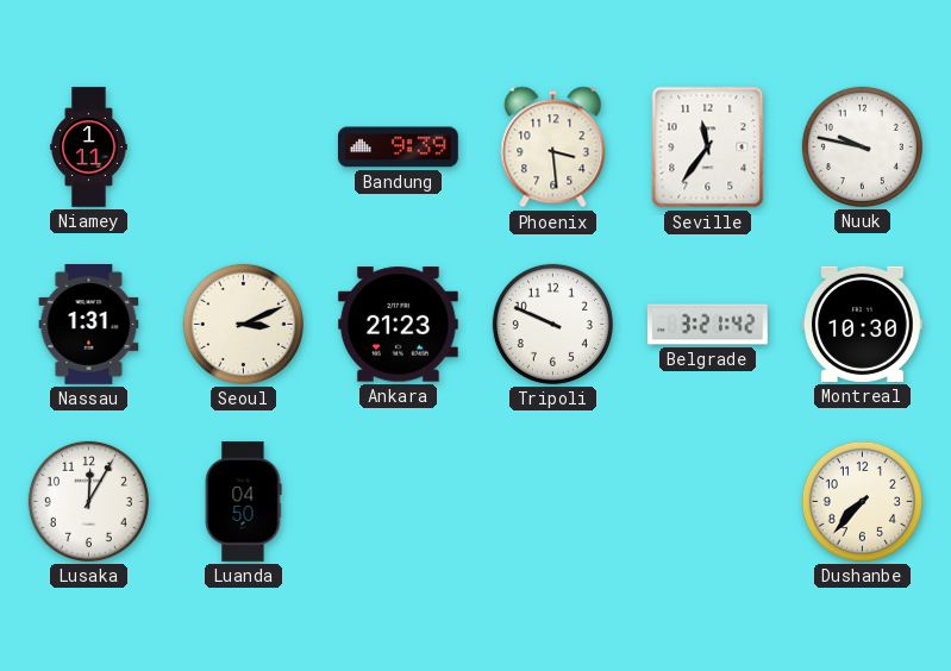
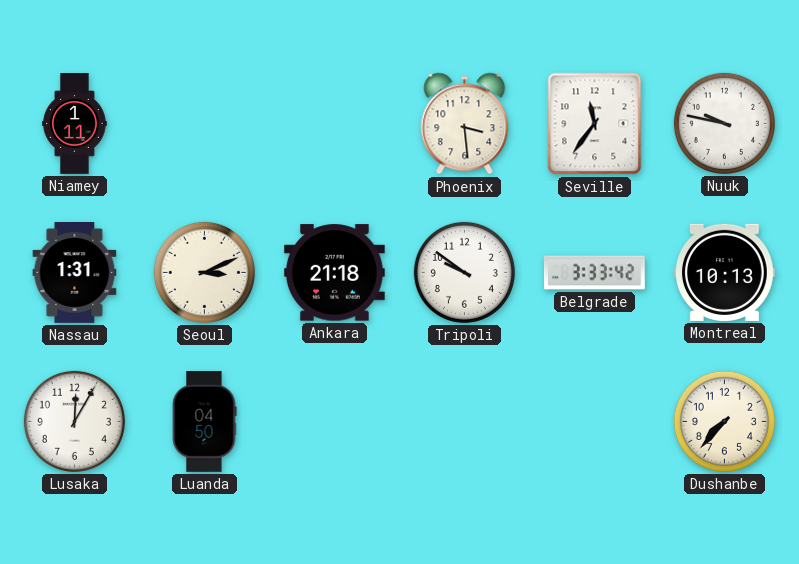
Bandung: 9:39 -> none
Ankara: 21:23 -> 21:18
Tripoli: 9:49 -> 9:51
Belgrade: 3:21 -> 3:33
Montreal: 10:30 -> 10:13
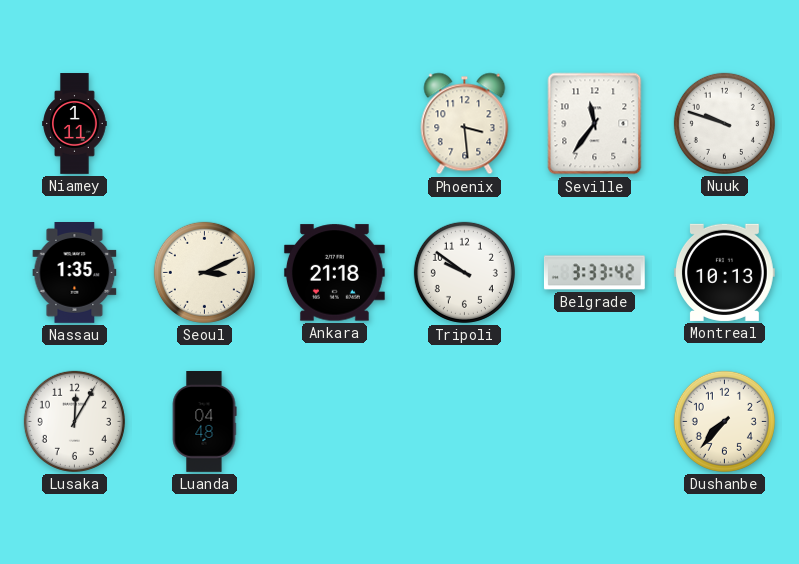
Nuuk: 9:47 -> 9:48
Nassau: 1:31 -> 1:35
Luanda: 04:50 -> 04:48
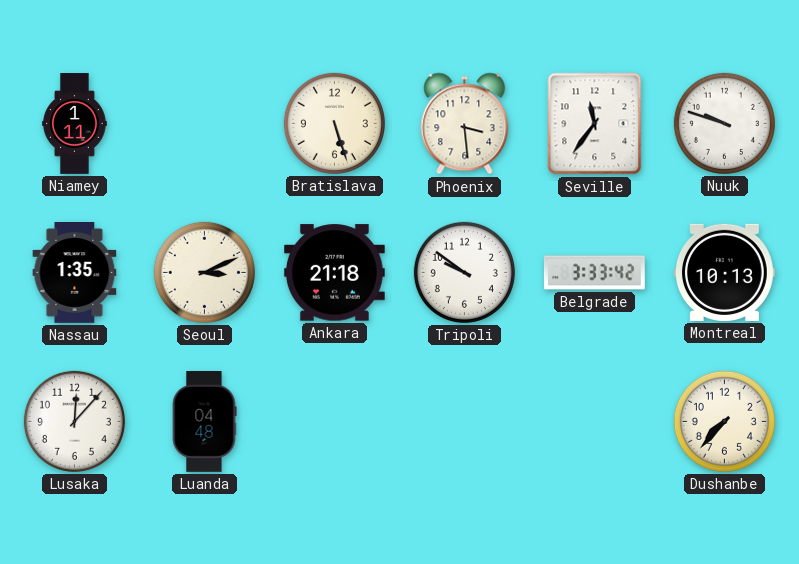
Bratislava: none -> 5:27
Lusaka: 12:05 -> 12:07
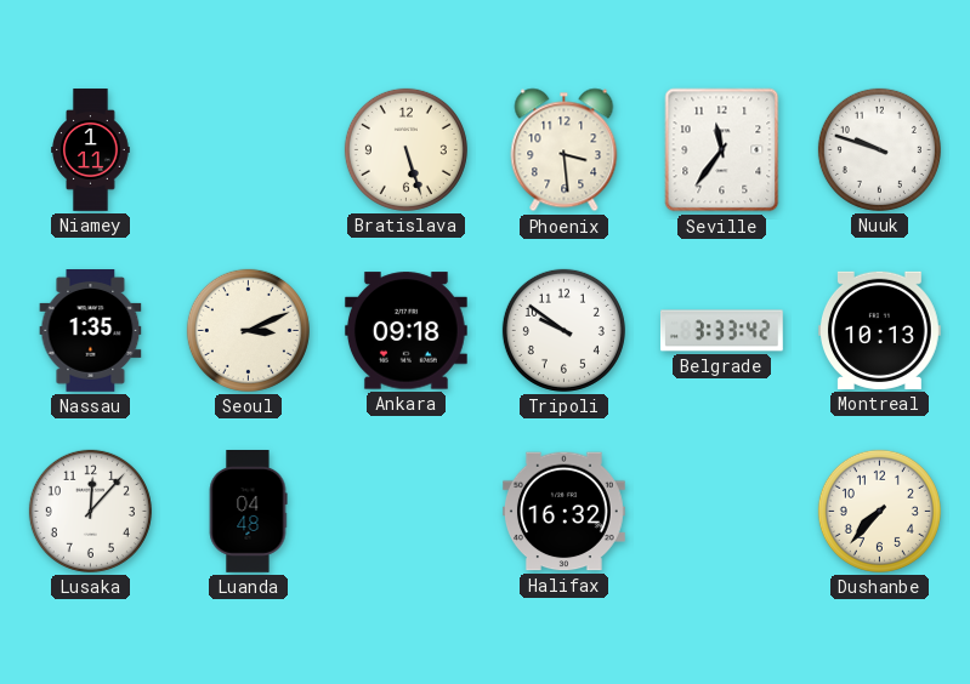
Ankara: 21:18 -> 09:18
Halifax: none -> 16:32
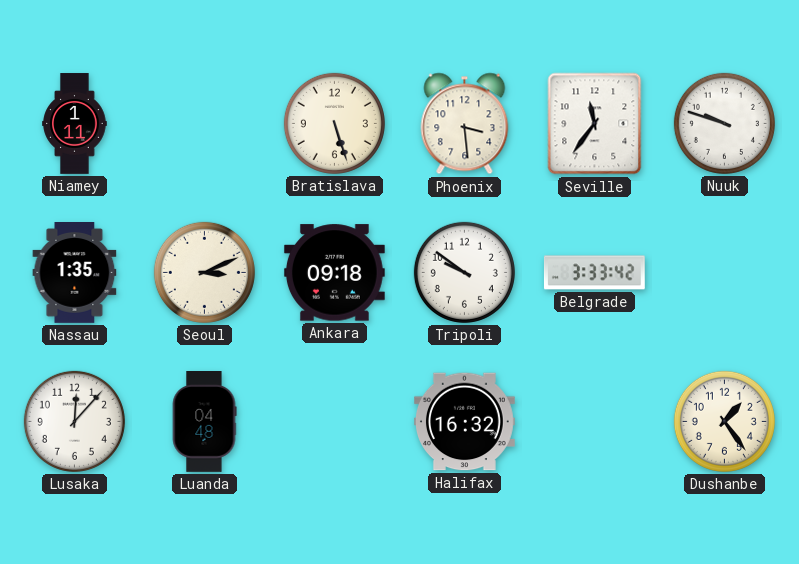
Montreal: 10:13 -> none
Dushanbe: 7:37 -> 1:24
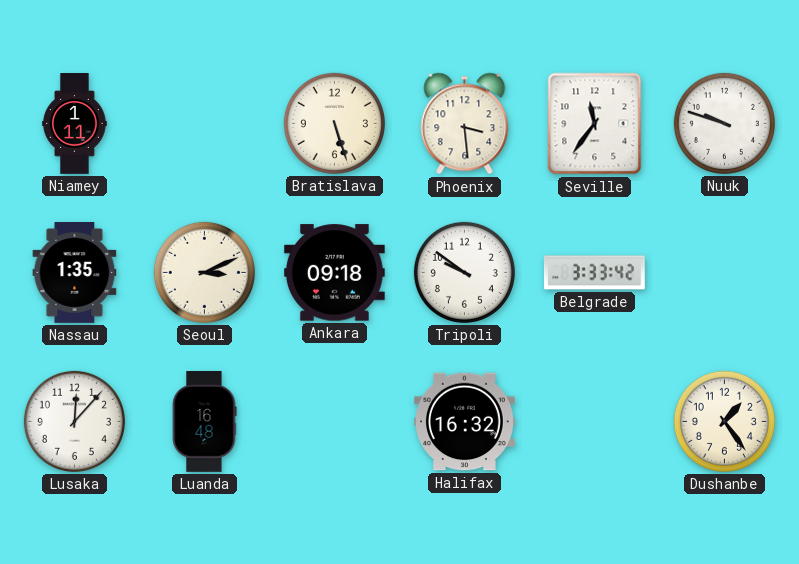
Luanda: 04:48 -> 16:48
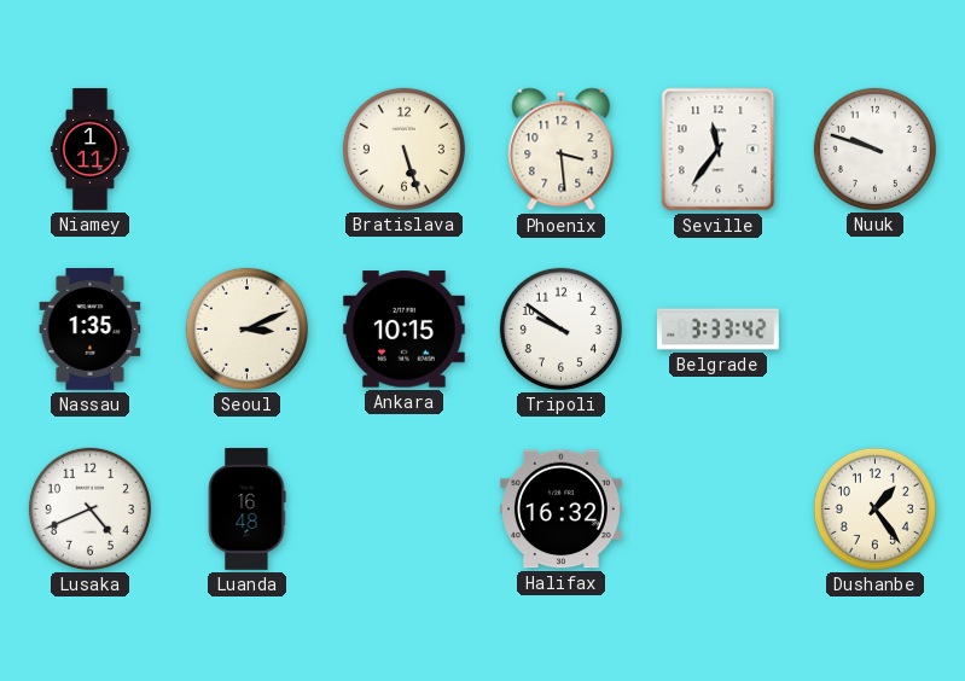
Ankara: 09:18 -> 10:15
Lusaka: 12:07 -> 4:41
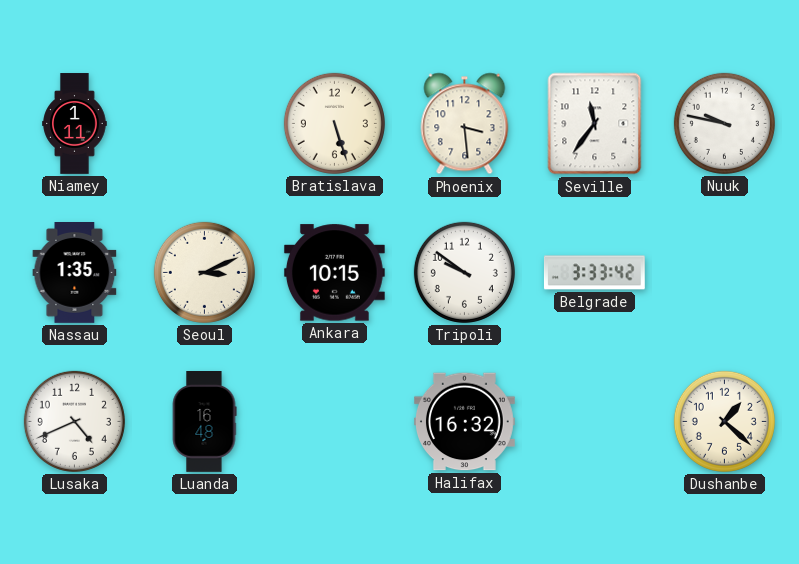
Nuuk: 9:48 -> 9:47
Dushanbe: 1:24 -> 1:22
